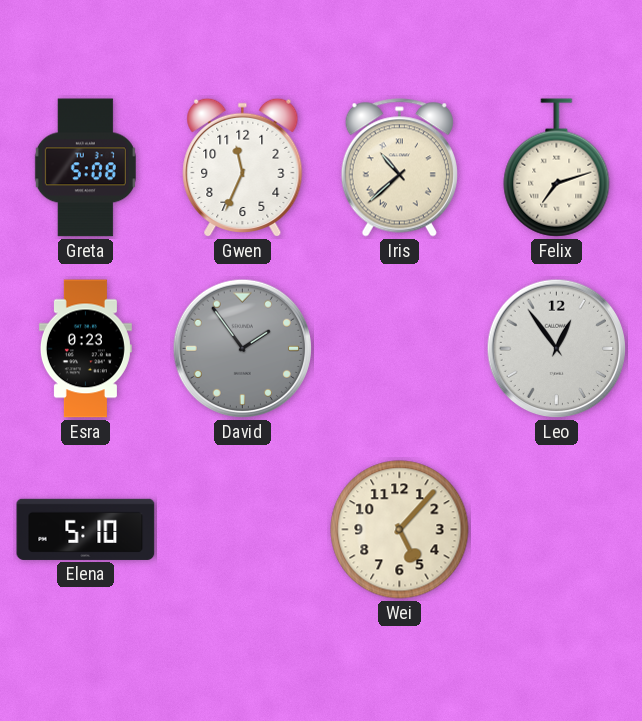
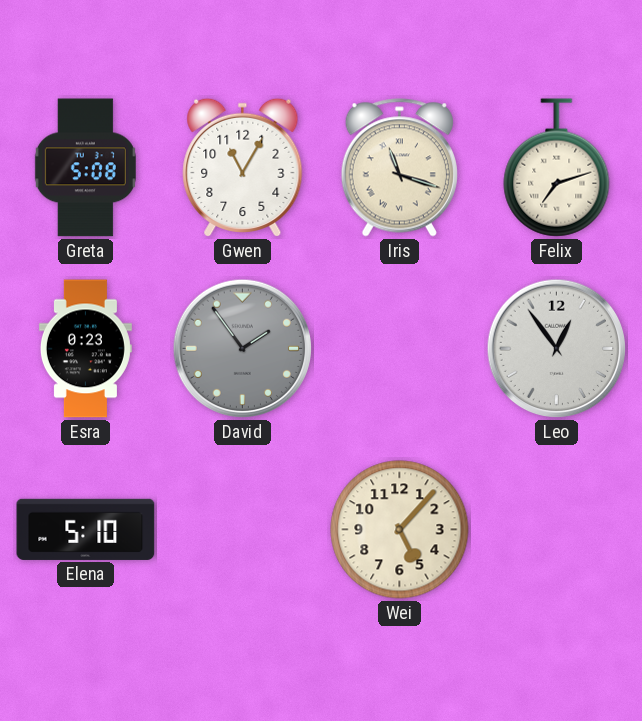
Gwen: 11:34 -> 11:05
Iris: 10:38 -> 11:18
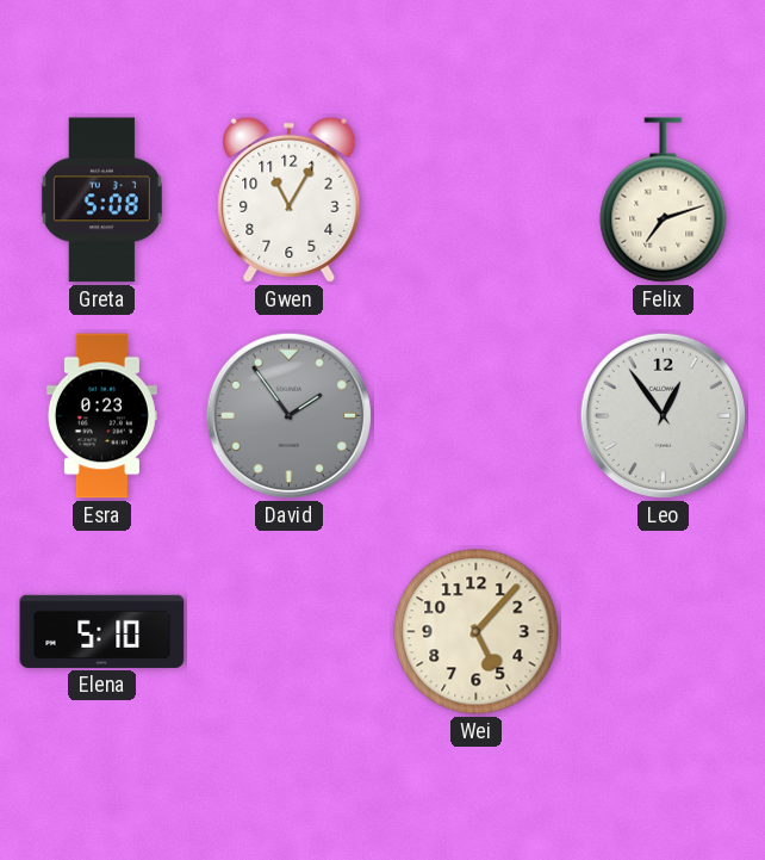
Iris: 11:18 -> none
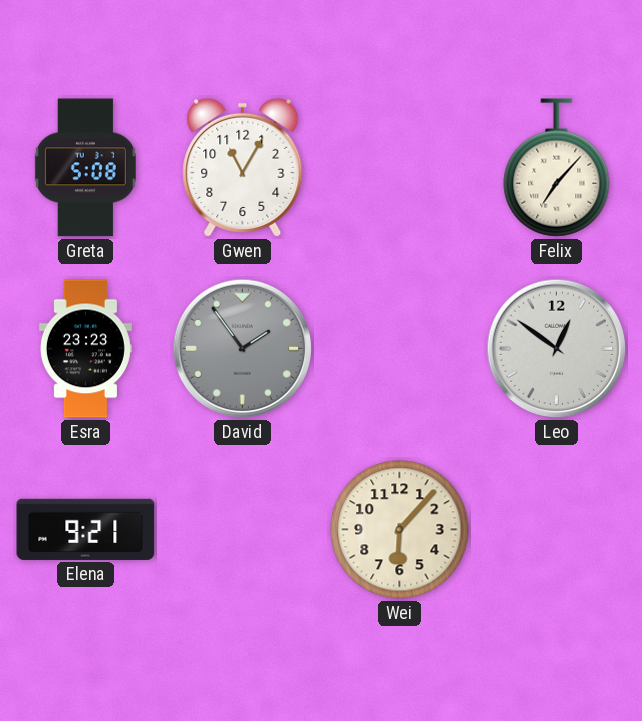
Felix: 7:12 -> 7:07
Esra: 0:23 -> 23:23
Leo: 12:54 -> 12:51
Elena: 5:10 -> 9:21
Wei: 5:07 -> 6:07
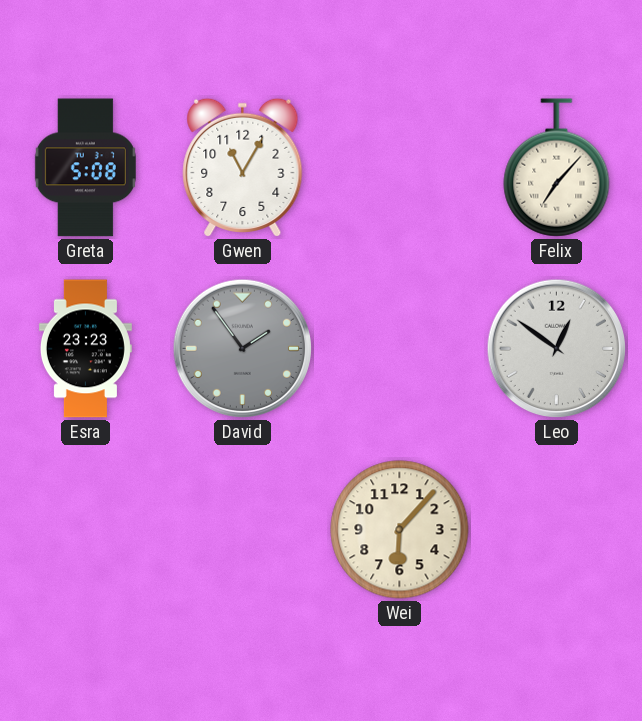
Elena: 9:21 -> none
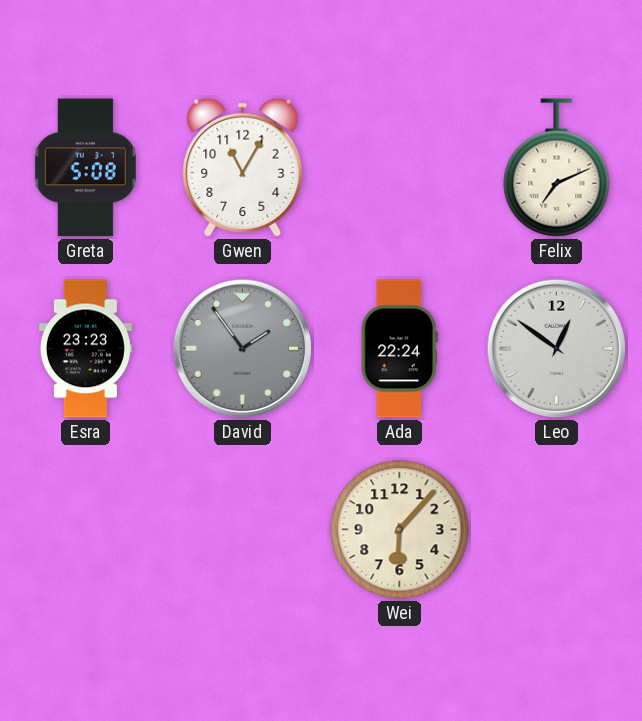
Felix: 7:07 -> 7:11
Ada: none -> 22:24
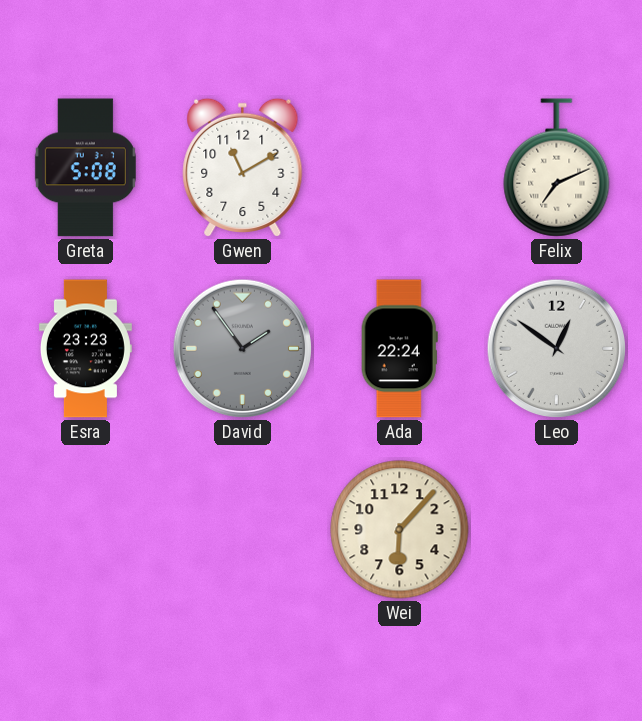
Gwen: 11:05 -> 11:10
